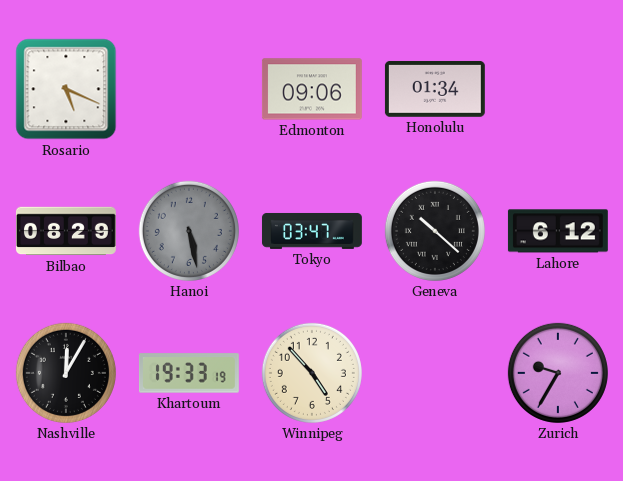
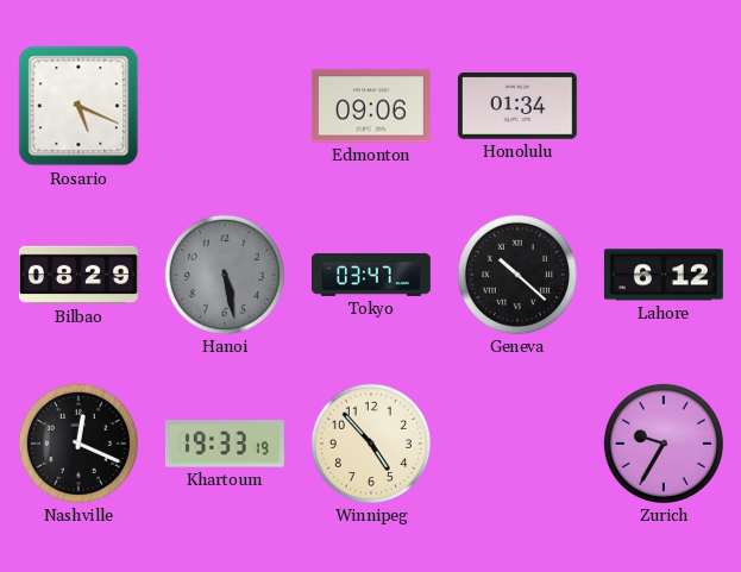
Nashville: 12:05 -> 12:19
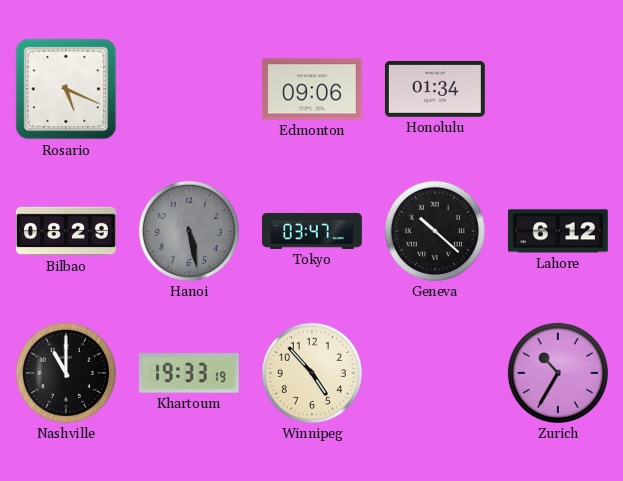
Nashville: 12:19 -> 11:00
Zurich: 9:35 -> 10:35
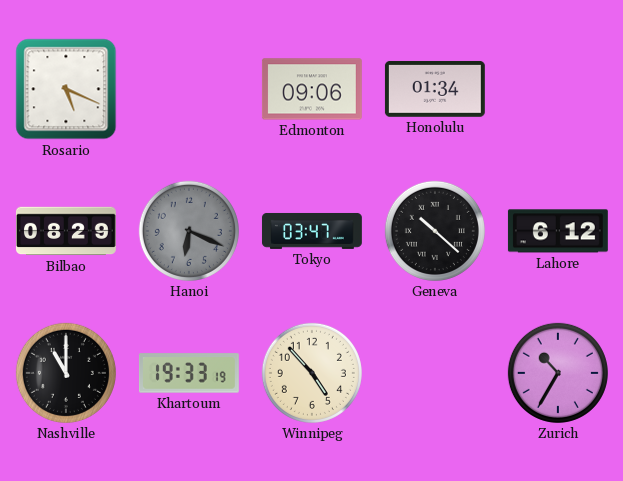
Hanoi: 5:28 -> 6:19
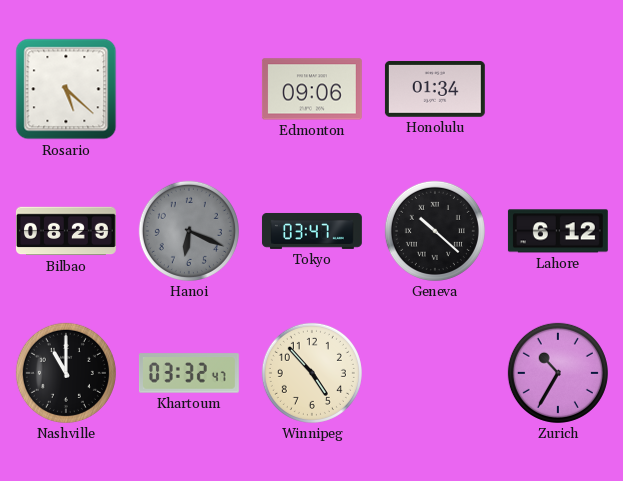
Rosario: 5:19 -> 5:22
Khartoum: 19:33 -> 03:32
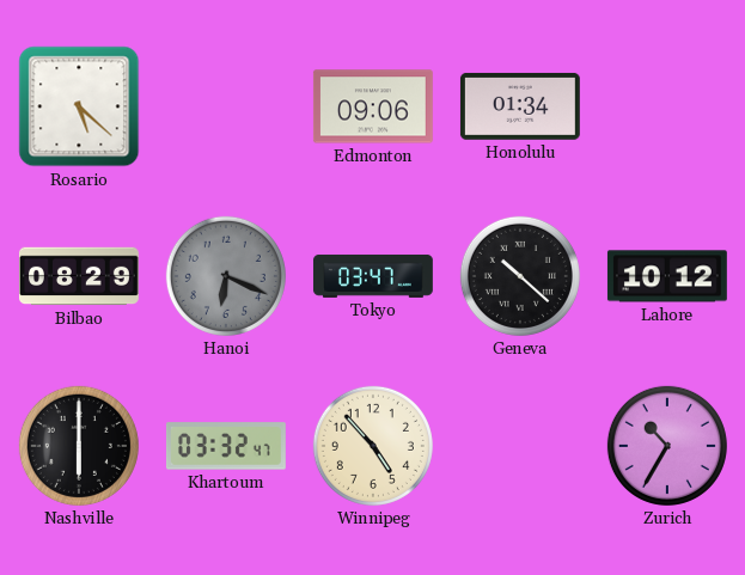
Lahore: 6:12 -> 10:12
Nashville: 11:00 -> 6:00
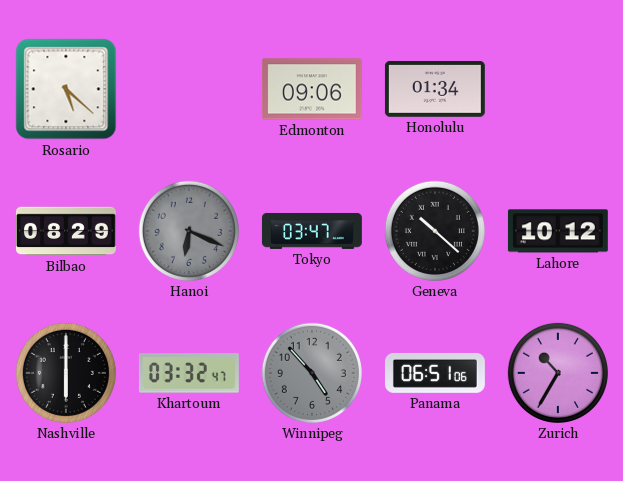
Winnipeg dial: cream -> grey
Panama: none -> 06:51
